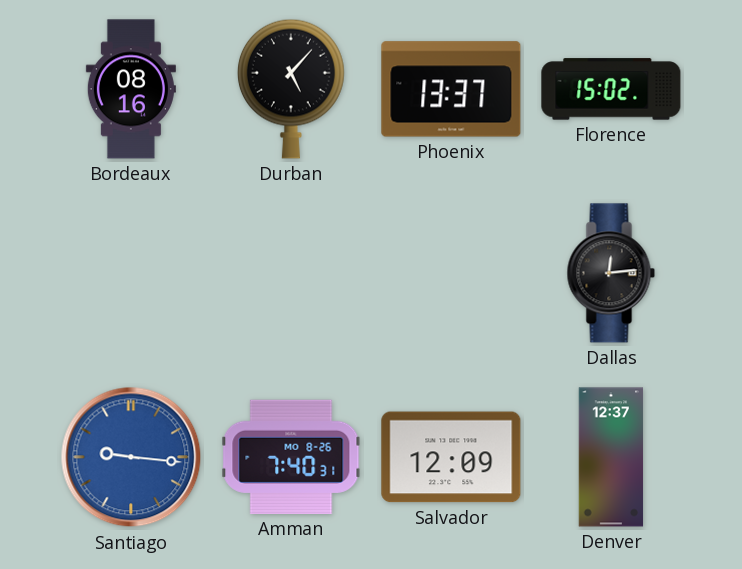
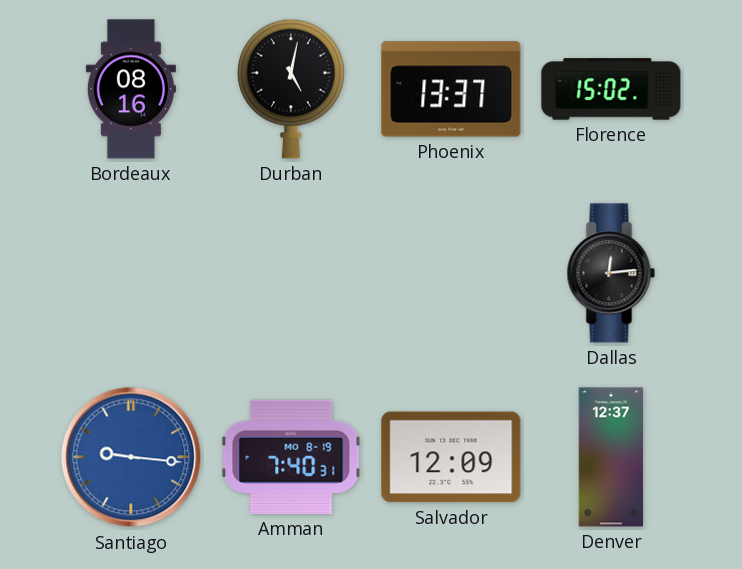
Durban: 5:07 -> 5:02
Amman date: MO 8-26 -> MO 8-19
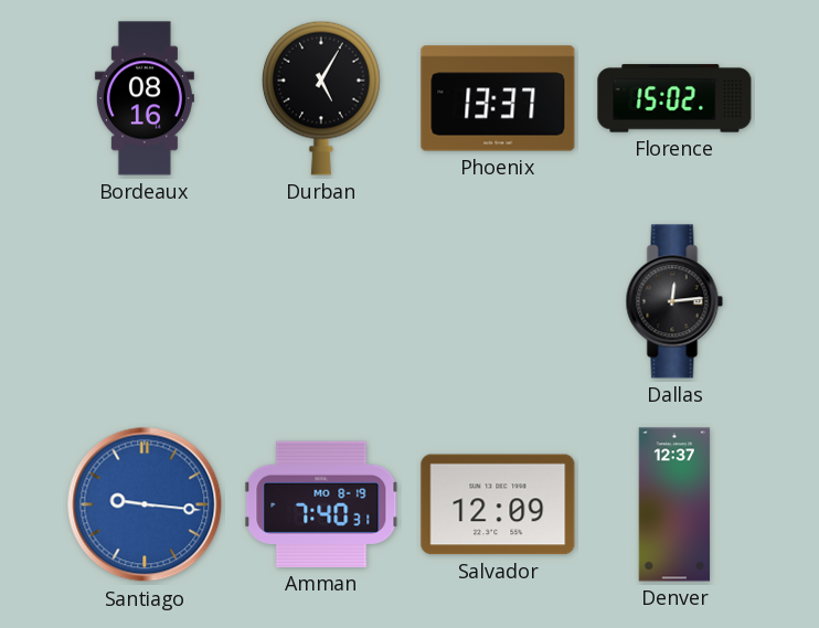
Durban: 5:02 -> 5:05
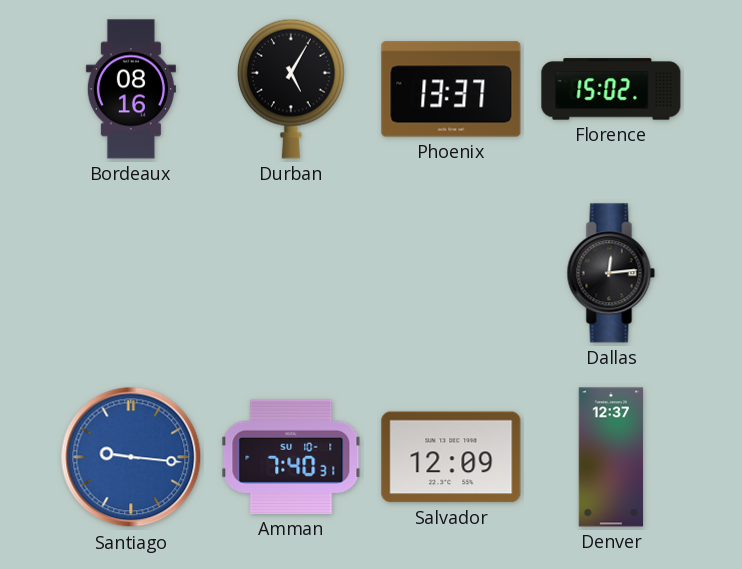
Amman date: MO 8-19 -> SU 10-1
